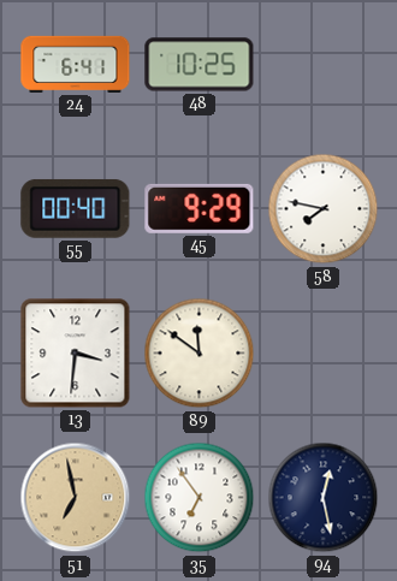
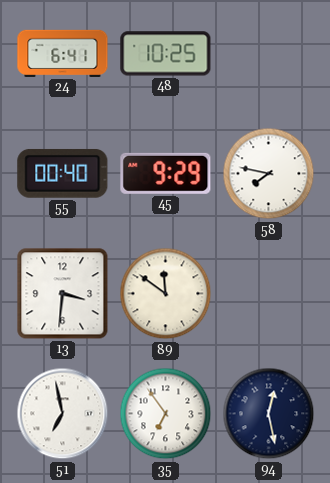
51 dial: champagne -> white
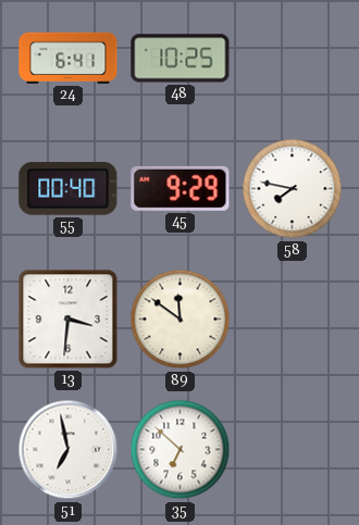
35: 6:54 -> 6:52
94: 12:28 -> none
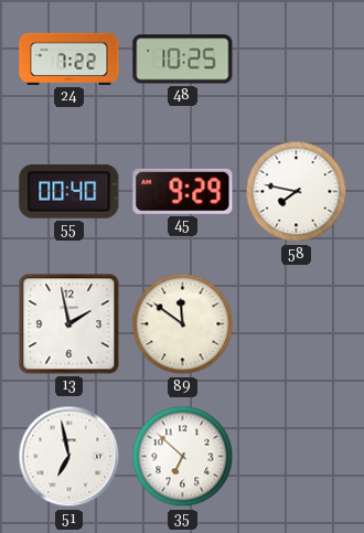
24: 6:41 -> 7:22
13: 3:31 -> 1:58
